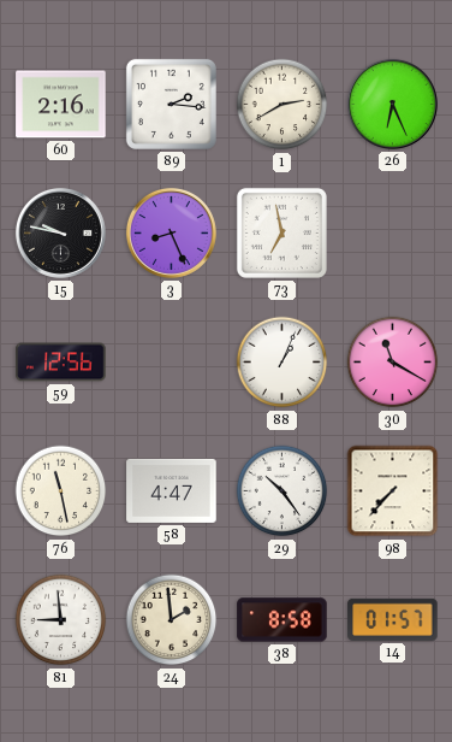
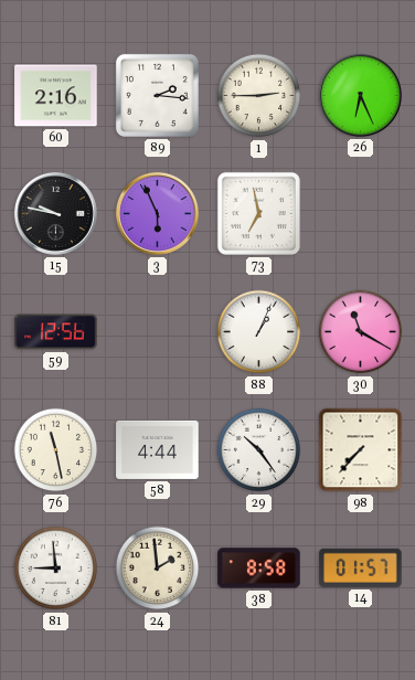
1: 2:40 -> 2:45
3: 8:26 -> 5:56
58: 4:47 -> 4:44
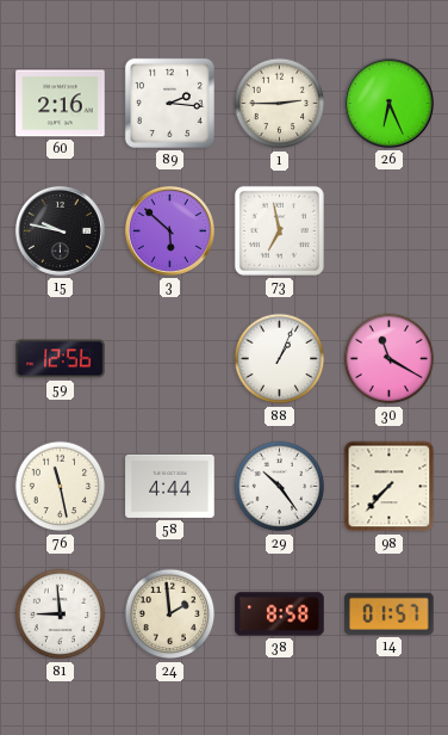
3: 5:56 -> 5:52
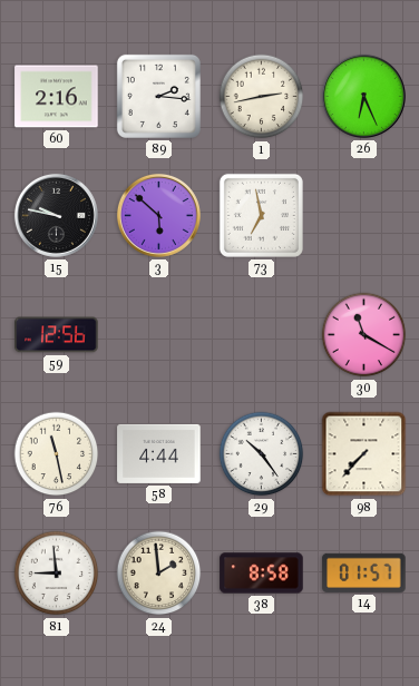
1: 2:45 -> 2:43
88: 1:04 -> none
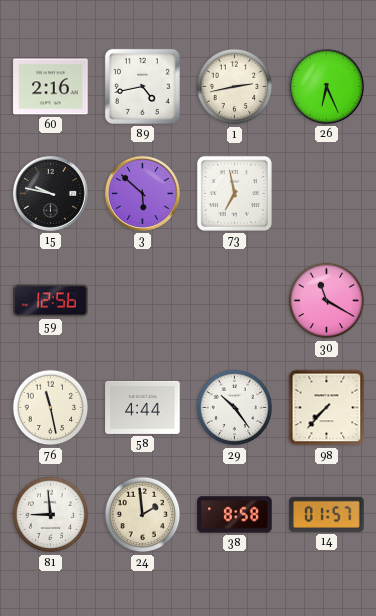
89: 2:16 -> 4:43
